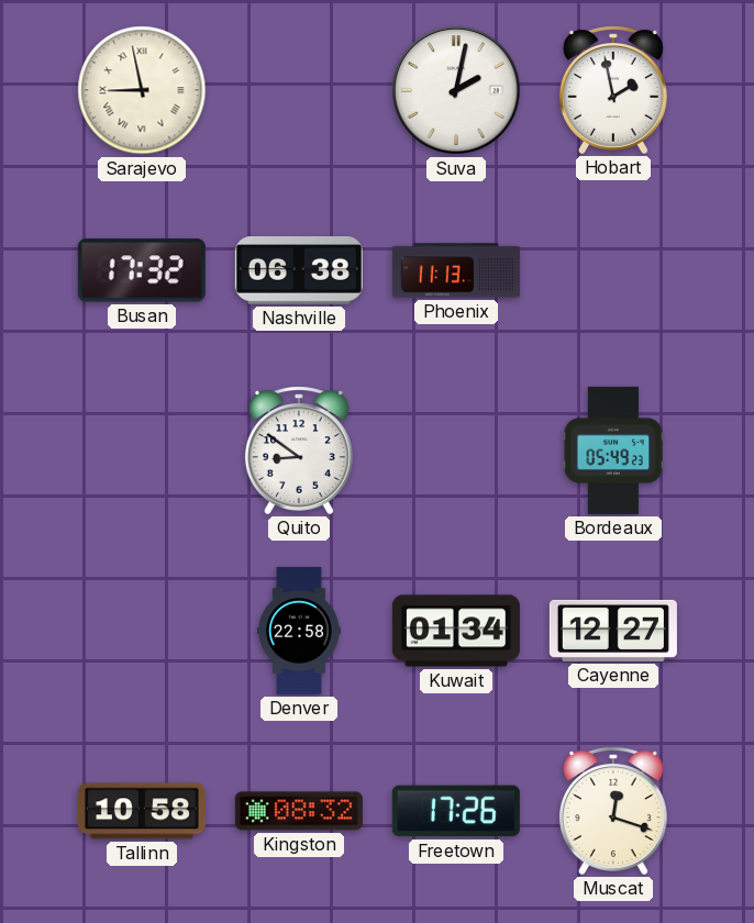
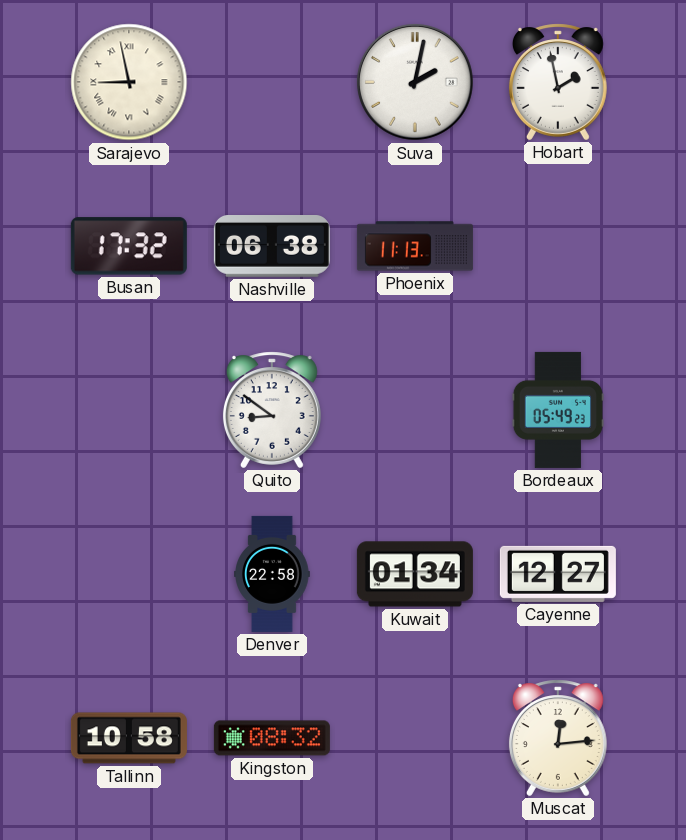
Freetown: 17:26 -> none
Muscat: 12:18 -> 12:14
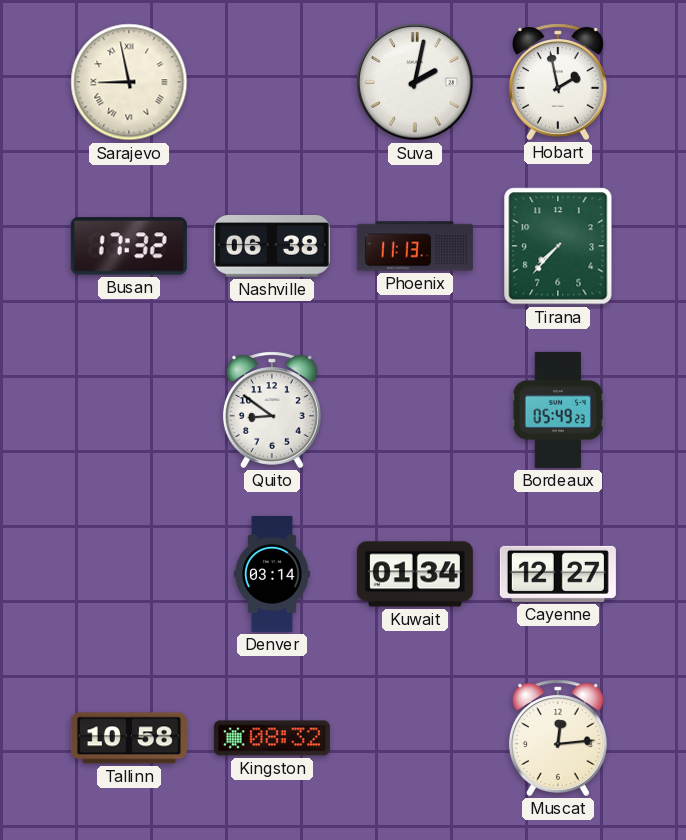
Tirana: none -> 7:37
Denver: 22:58 -> 03:14
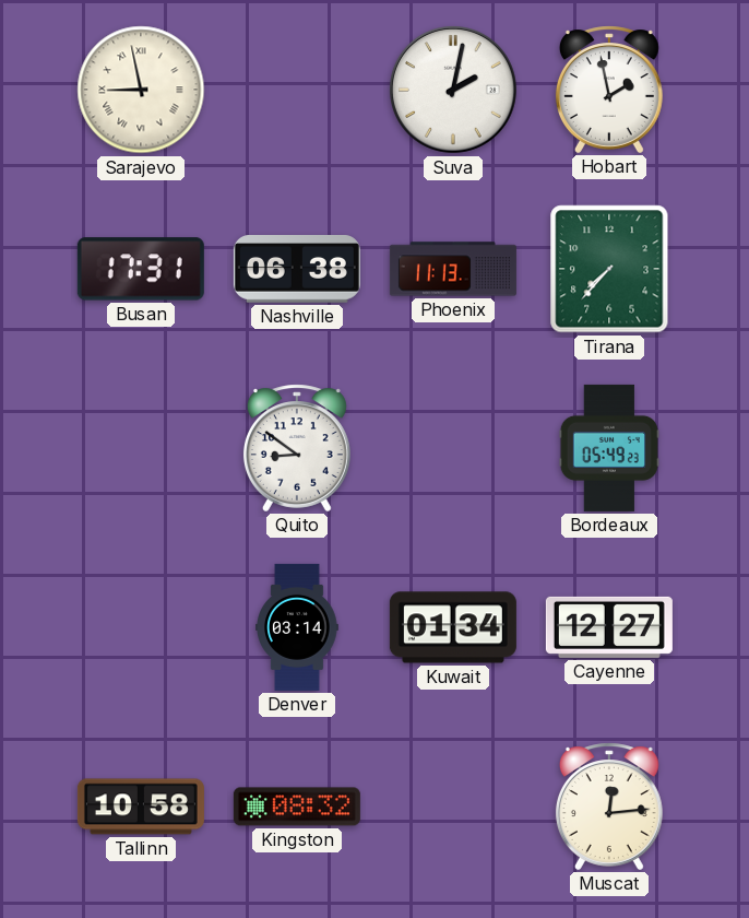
Busan: 17:32 -> 17:31
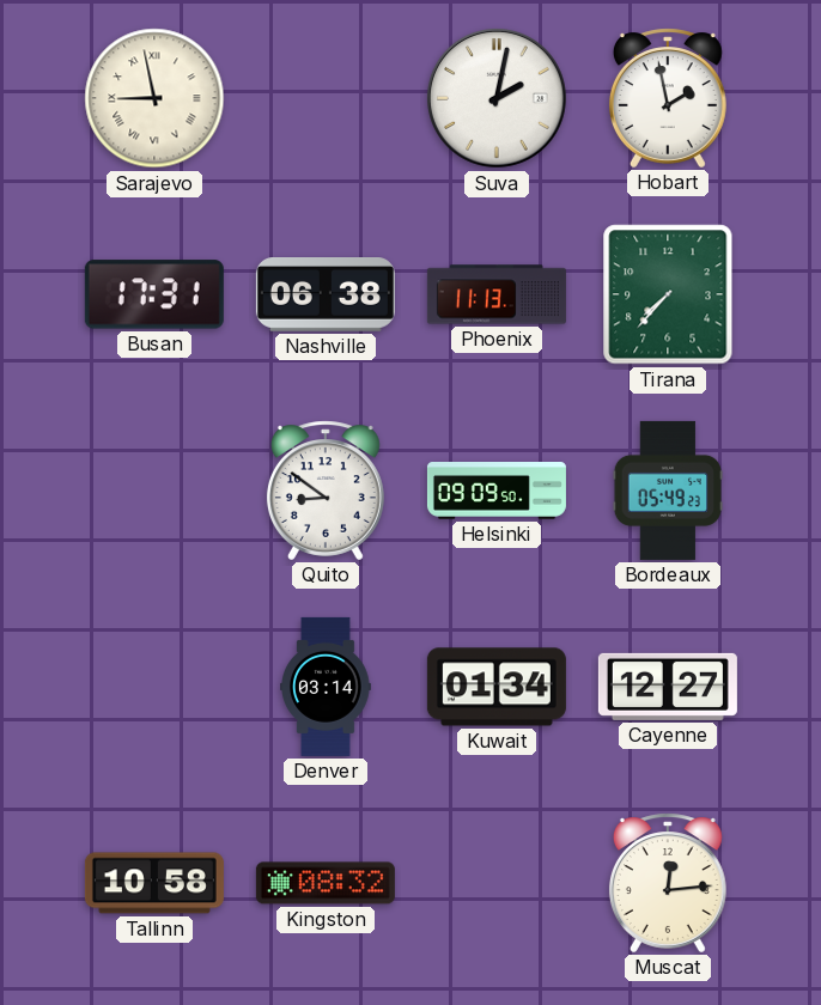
Helsinki: none -> 09:09
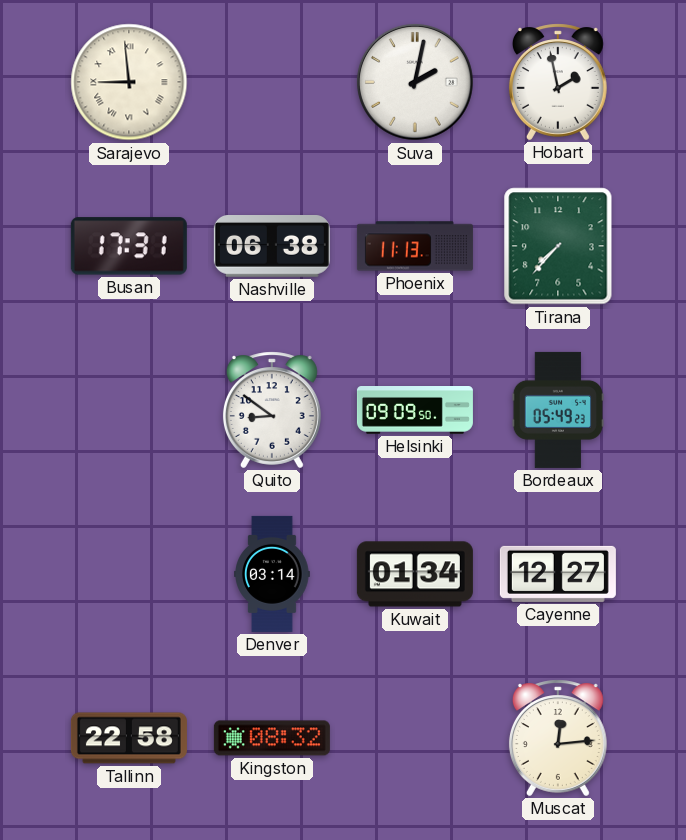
Sarajevo: 8:58 -> 8:59
Tallinn: 10:58 -> 22:58
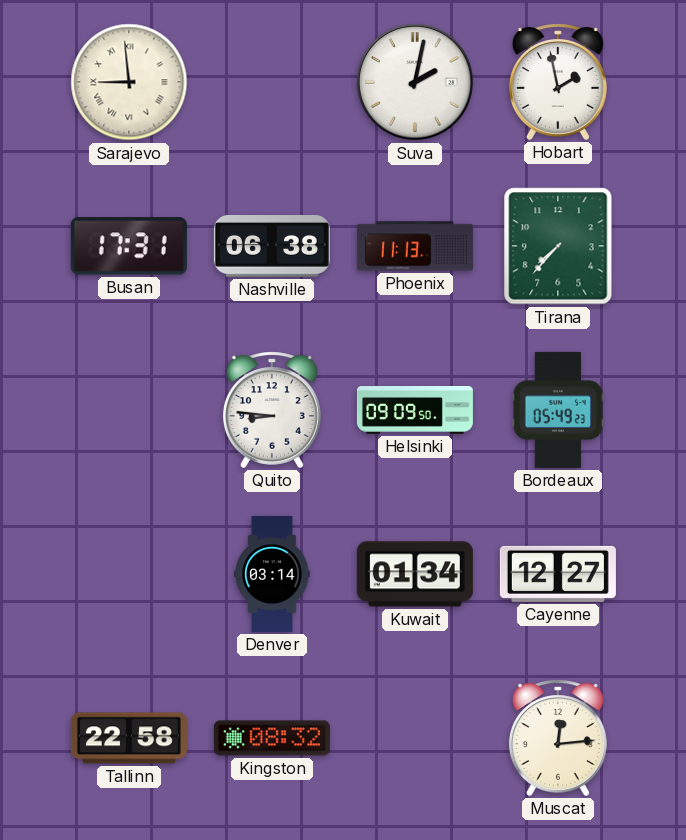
Quito: 8:51 -> 8:46
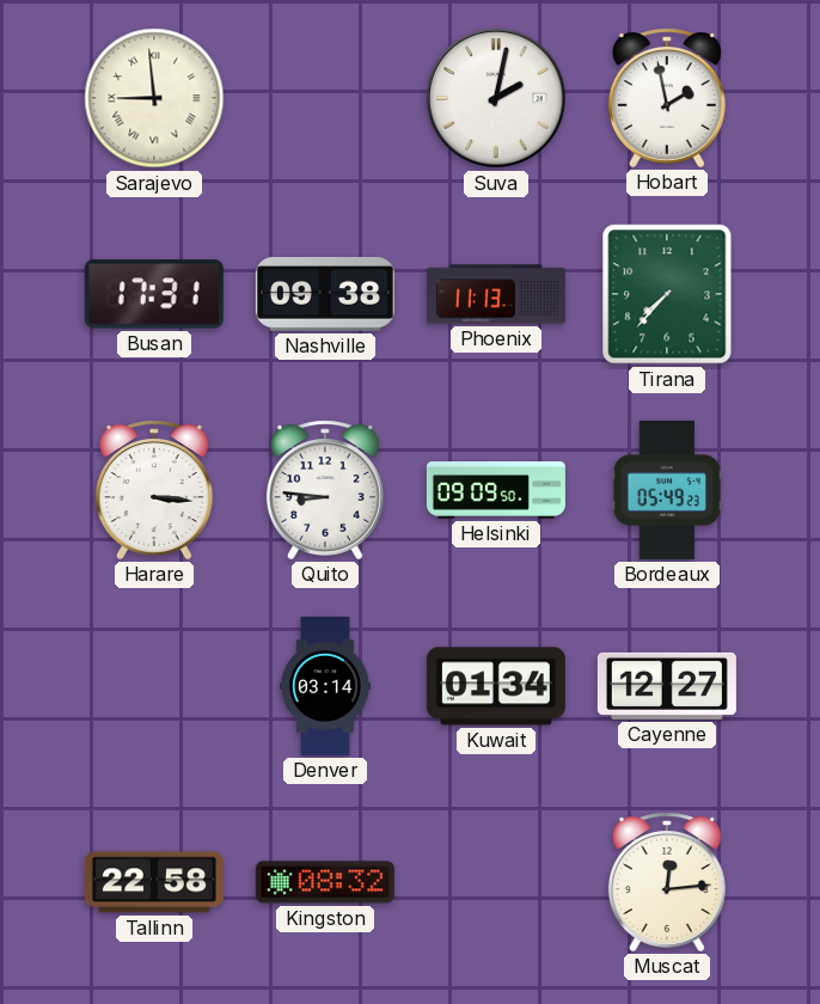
Nashville: 06:38 -> 09:38
Harare: none -> 3:16
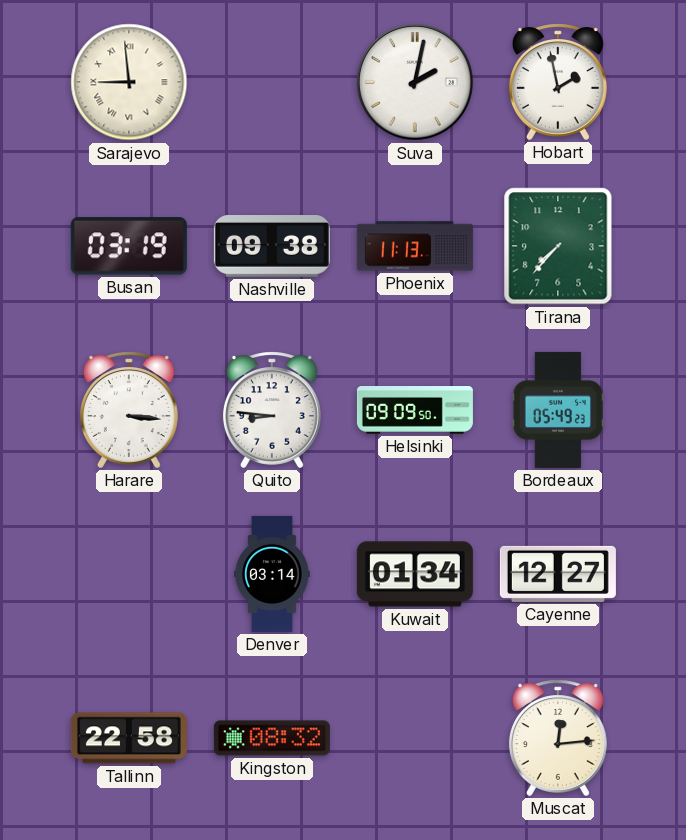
Busan: 17:31 -> 03:19
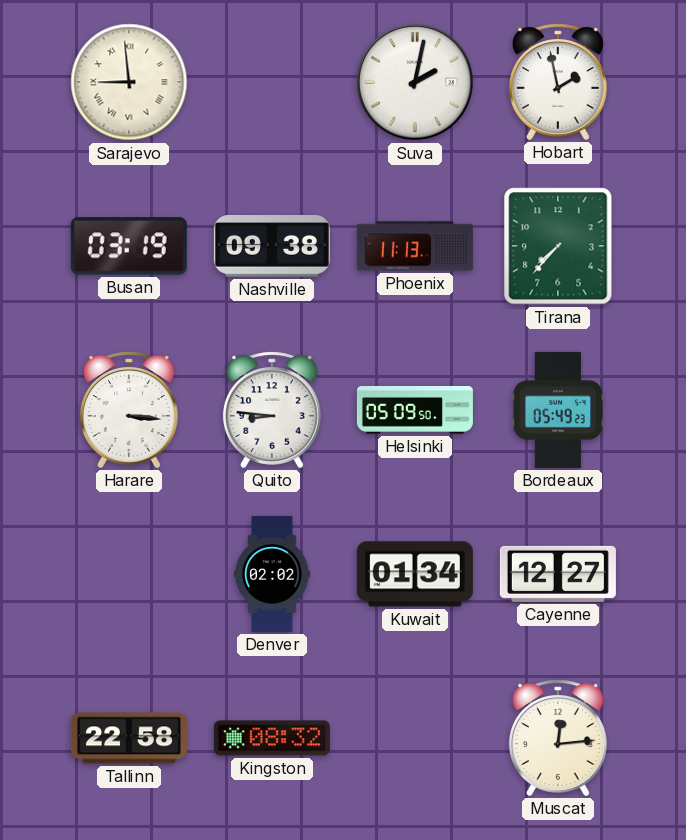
Helsinki: 09:09 -> 05:09
Denver: 03:14 -> 02:02
